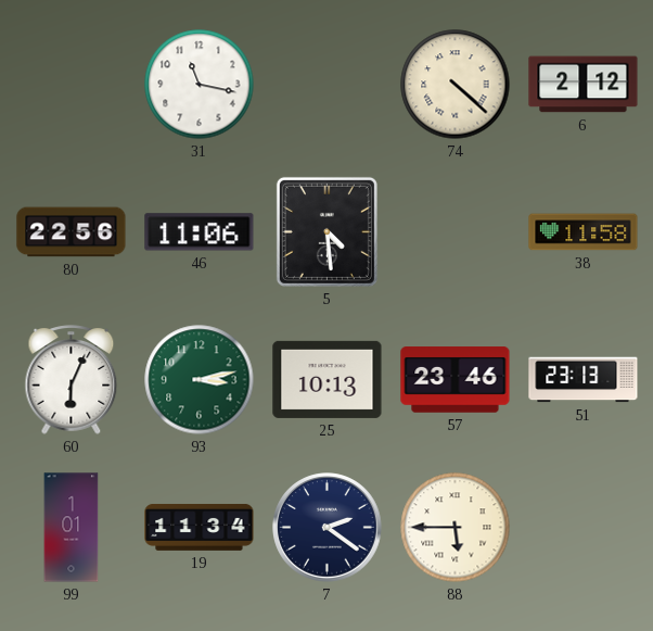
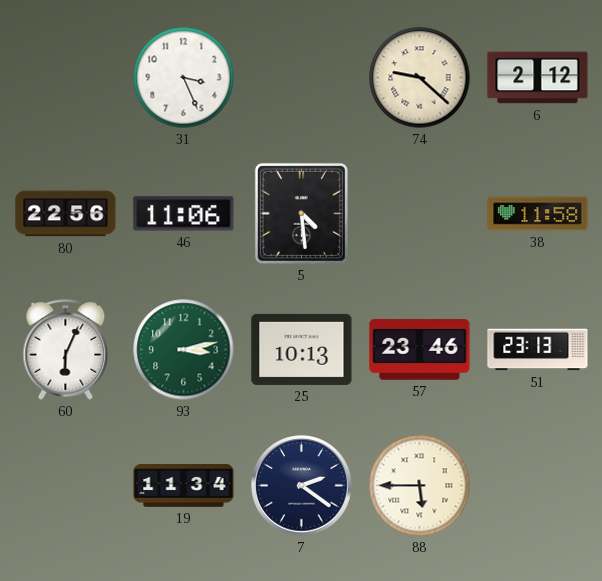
31: 11:17 -> 3:26
74: 4:22 -> 9:22
99: 1:01 -> none
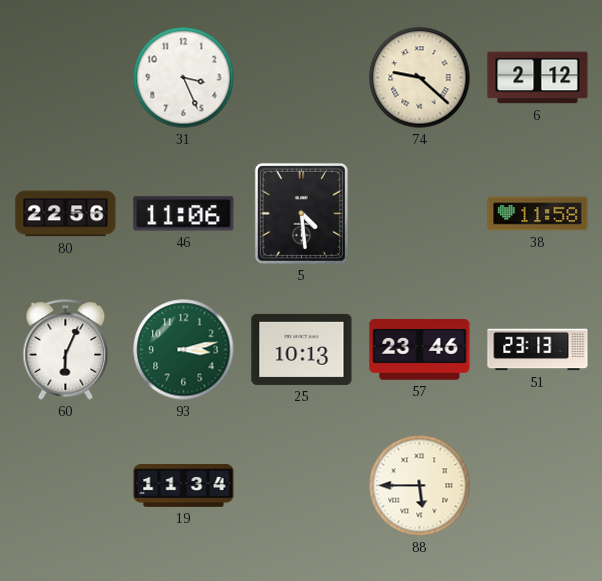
7: 2:21 -> none
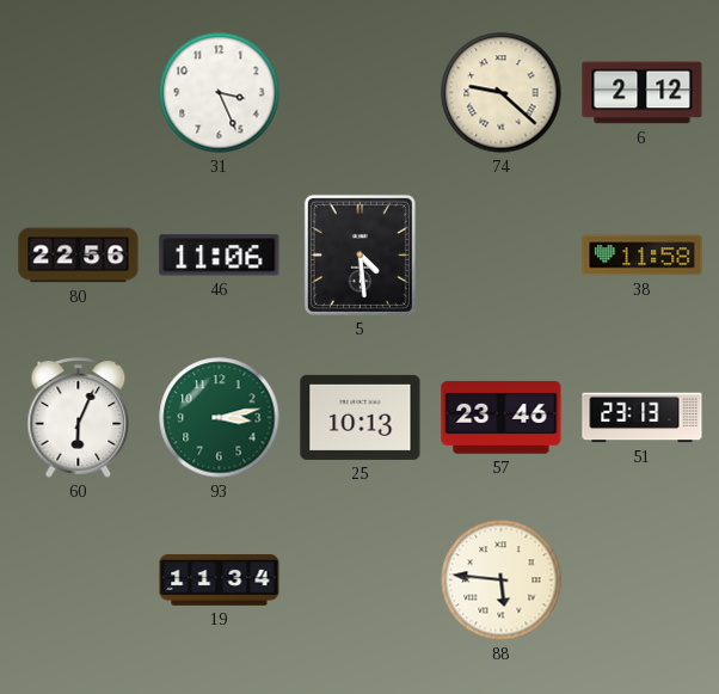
88: 5:45 -> 5:46
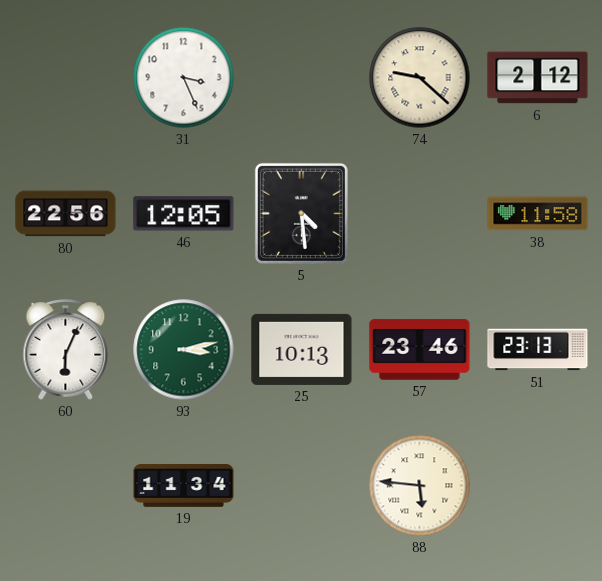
46: 11:06 -> 12:05
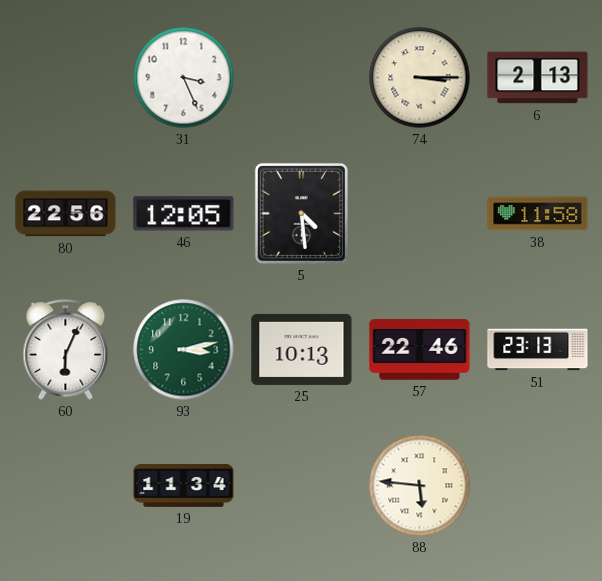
74: 9:22 -> 3:15
6: 2:12 -> 2:13
57: 23:46 -> 22:46
